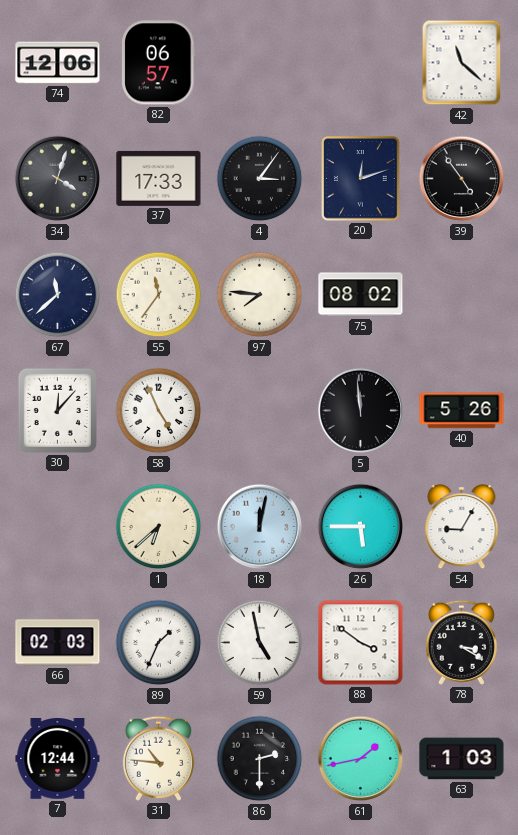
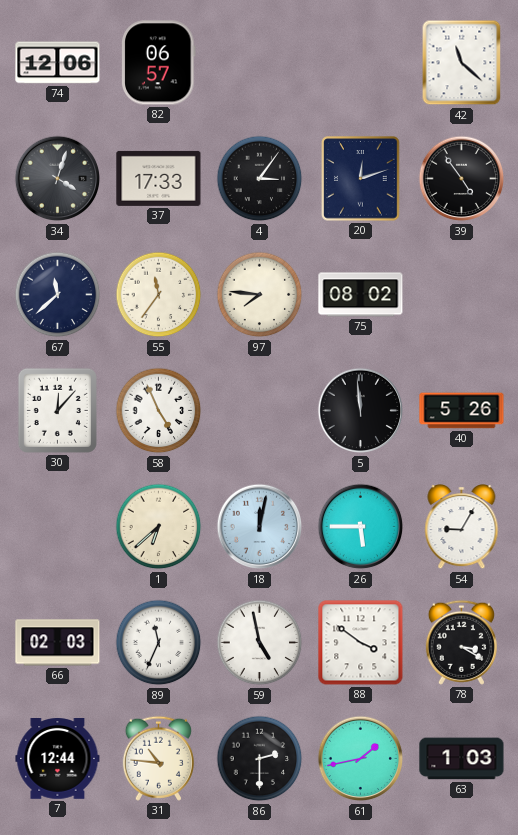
89: 1:34 -> 11:34
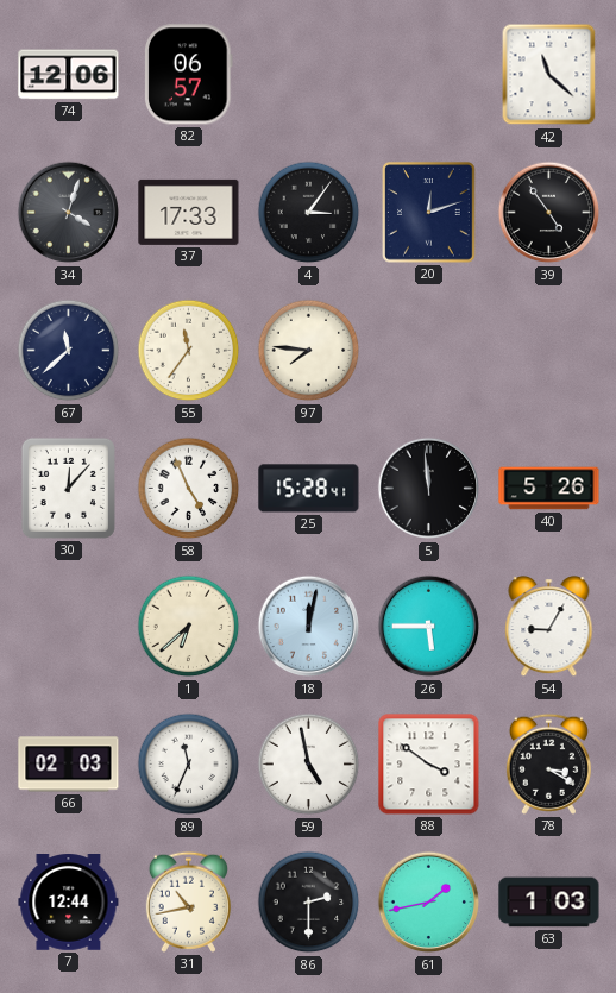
75: 08:02 -> none
25: none -> 15:28
31: 10:46 -> 10:43
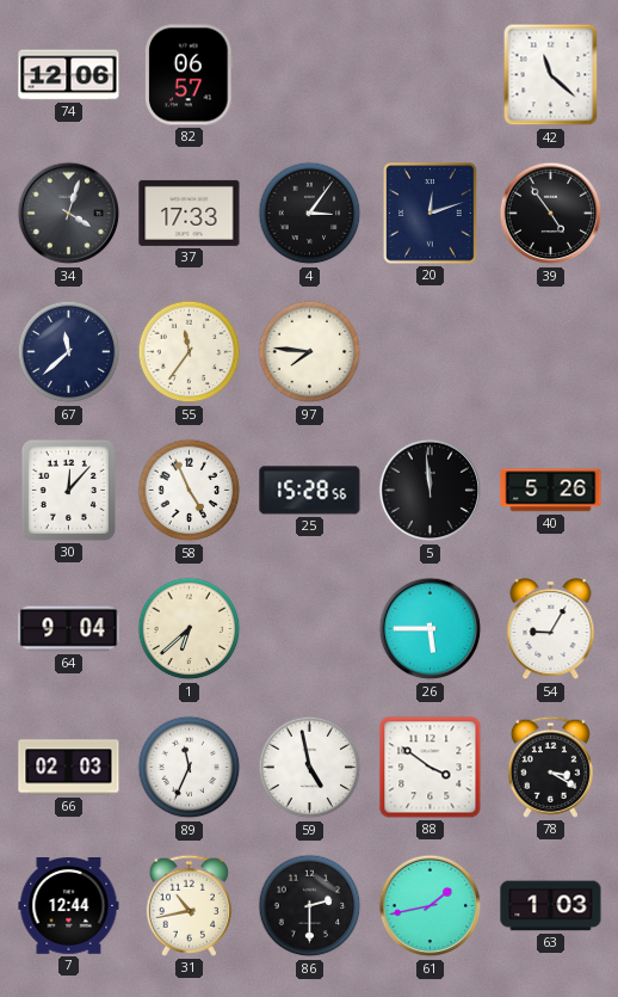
25: 15:28:41 -> 15:28:56
64: none -> 9:04
18: 12:02 -> none
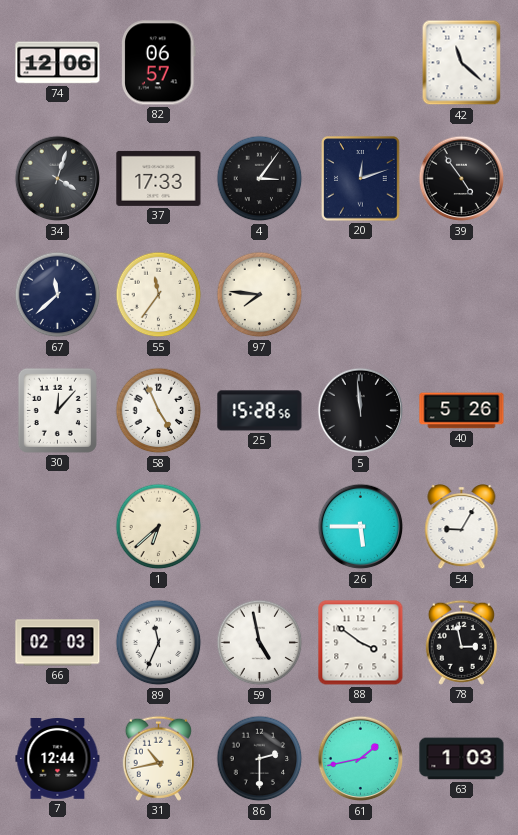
64: 9:04 -> none
78: 3:20 -> 2:58
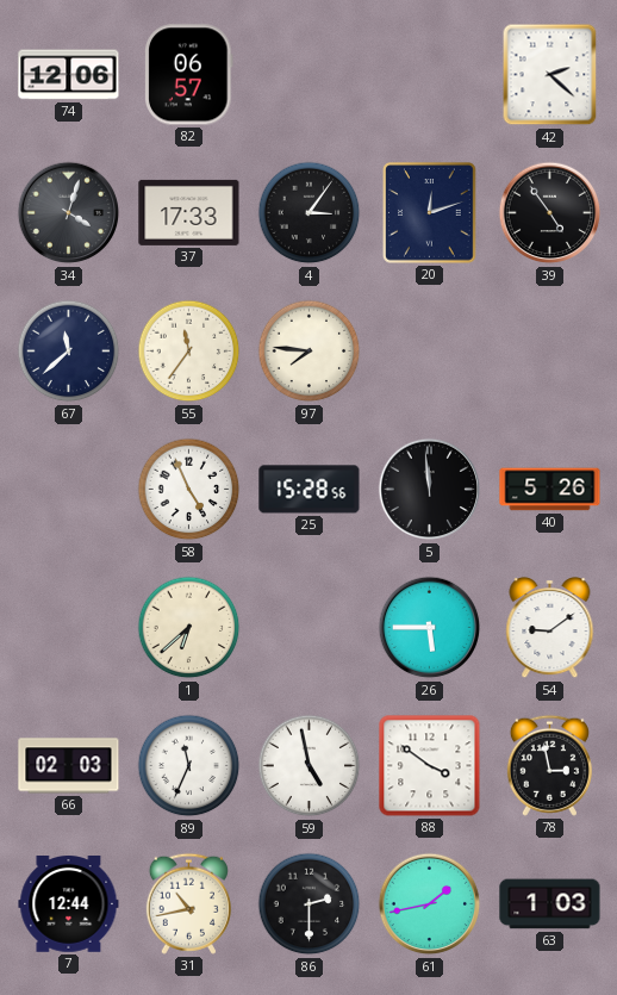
42: 11:22 -> 2:22
30: 12:07 -> none
54: 9:05 -> 9:09
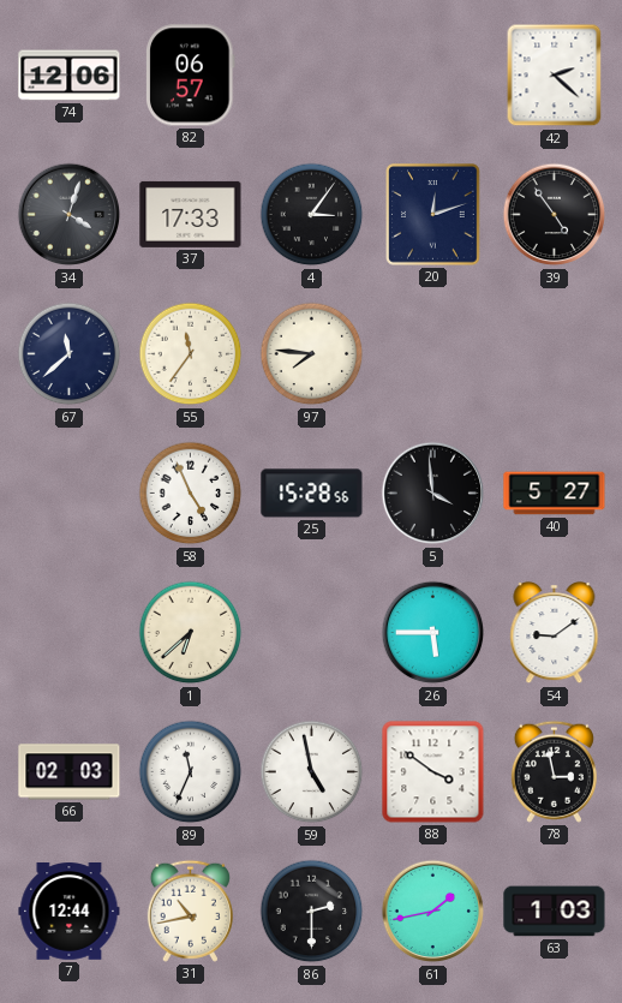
5: 11:59 -> 3:59
40: 5:26 -> 5:27
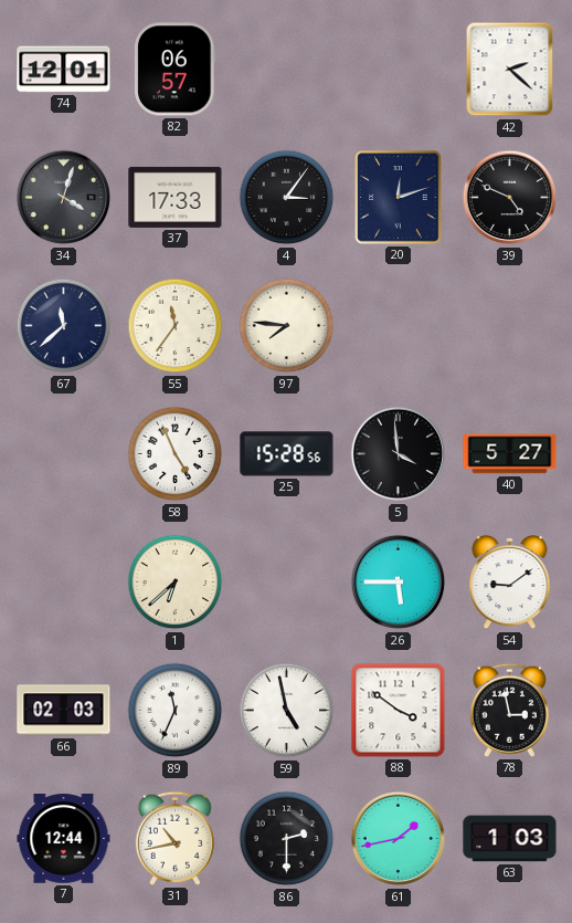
74: 12:06 -> 12:01
39: 4:54 -> 4:49
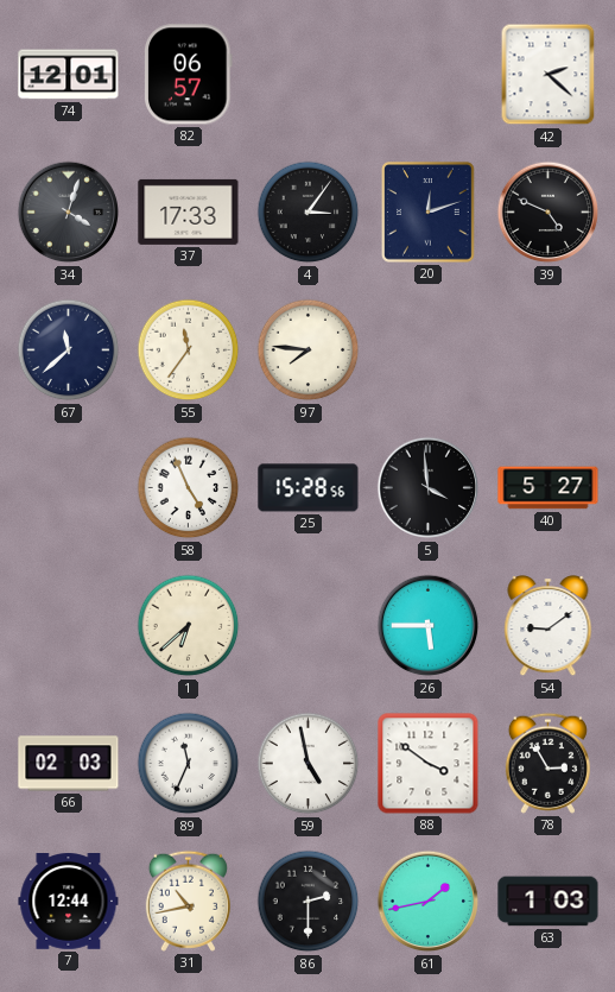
78: 2:58 -> 2:55
